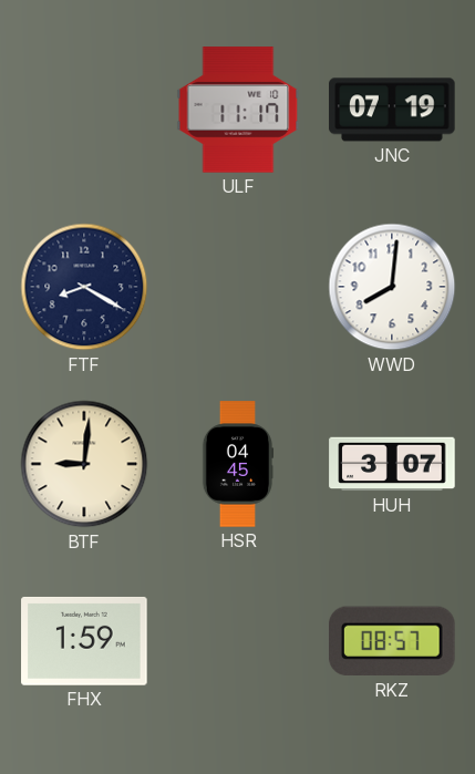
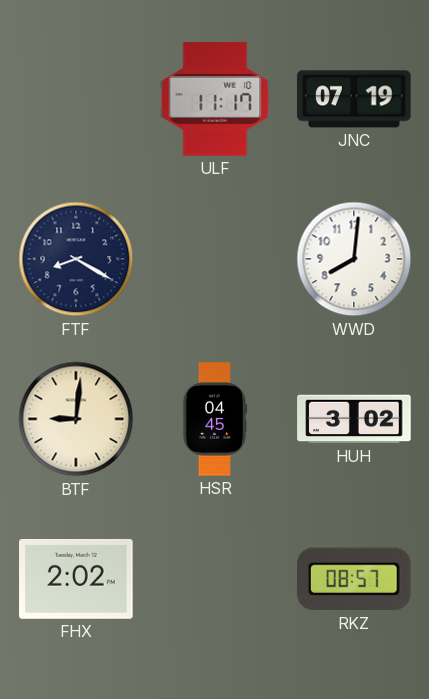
HUH: 3:07 -> 3:02
FHX: 1:59 -> 2:02
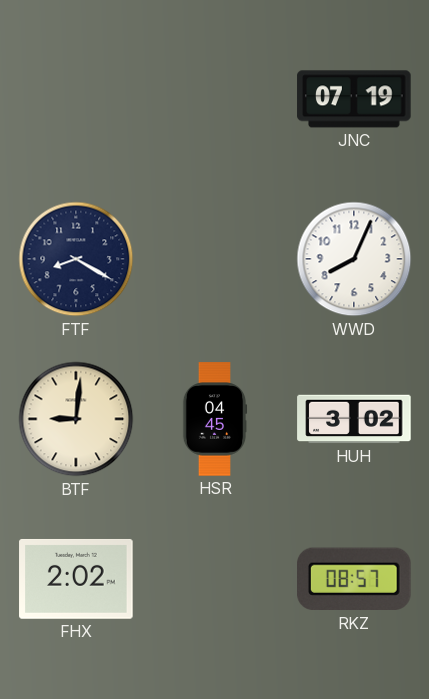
ULF: 11:17 -> none
WWD: 8:01 -> 8:04
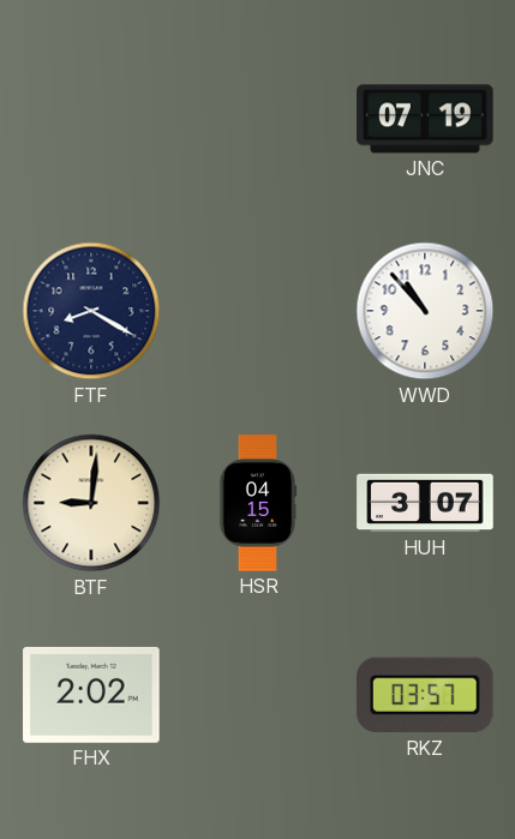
WWD: 8:04 -> 10:53
HSR: 04:45 -> 04:15
HUH: 3:02 -> 3:07
RKZ: 08:57 -> 03:57
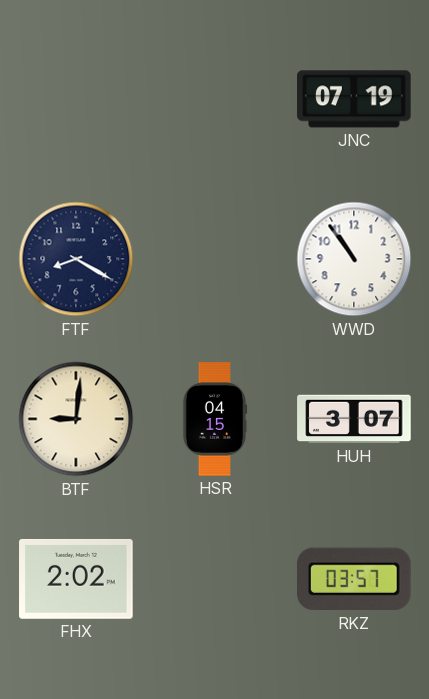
WWD: 10:53 -> 10:54
